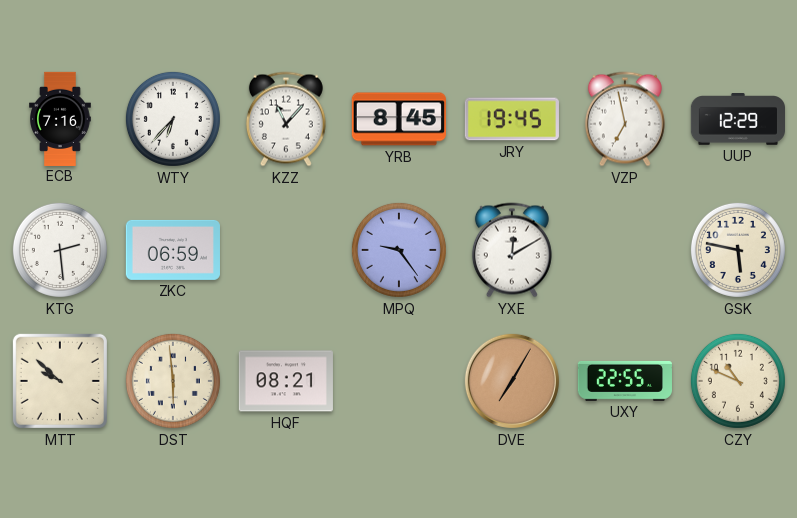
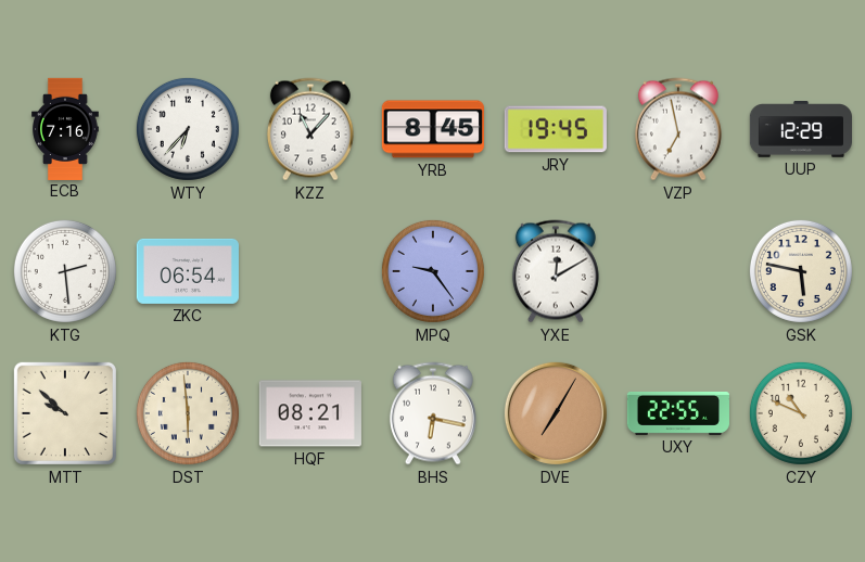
ZKC: 06:59 -> 06:54
BHS: none -> 6:17
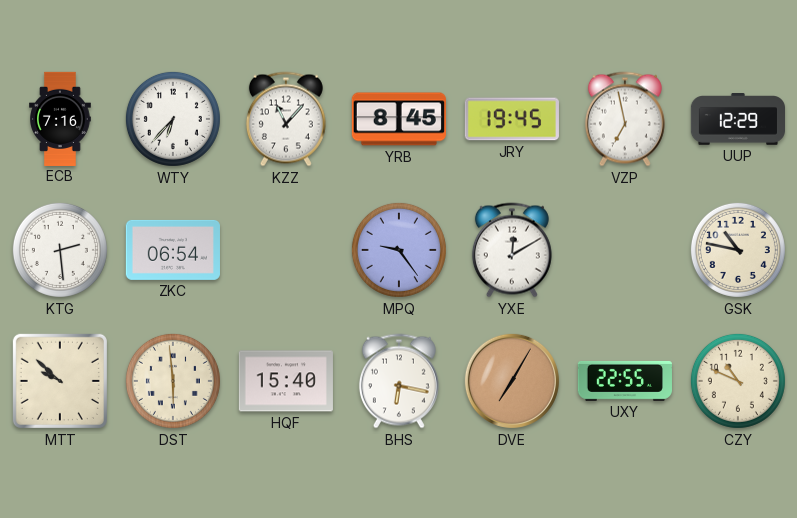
GSK: 5:47 -> 10:47
HQF: 08:21 -> 15:40
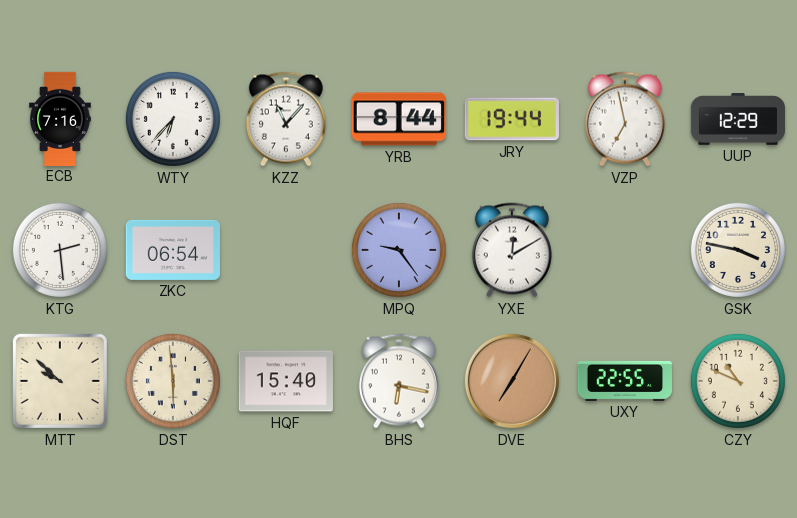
YRB: 8:45 -> 8:44
JRY: 19:45 -> 19:44
GSK: 10:47 -> 3:47
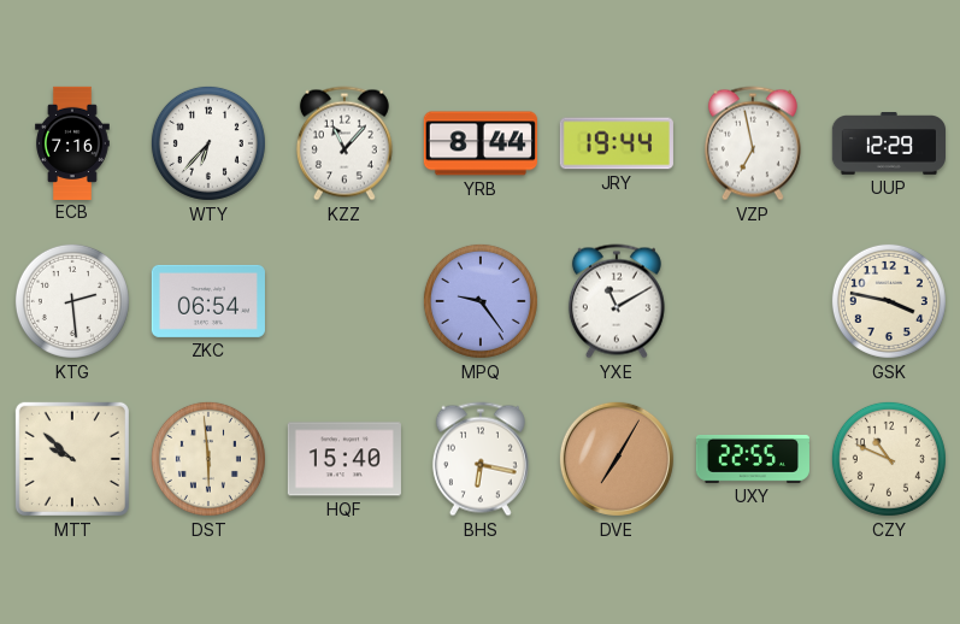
YXE: 12:10 -> 11:10
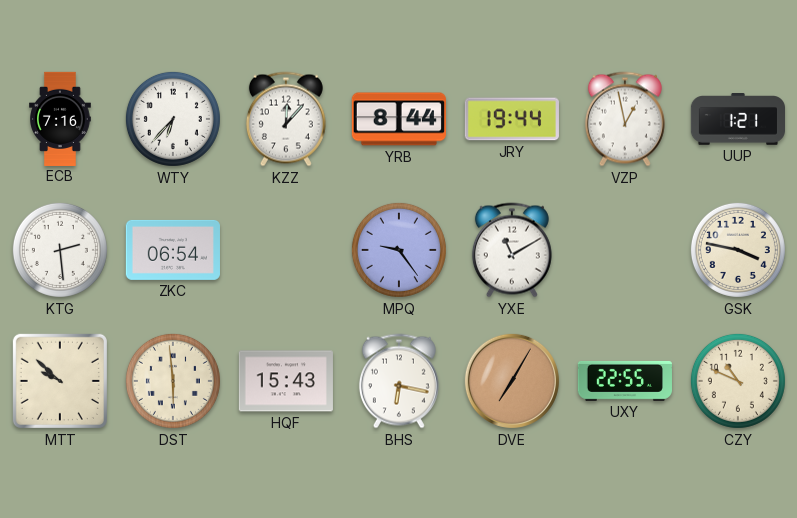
KZZ: 11:07 -> 12:07
VZP: 6:58 -> 12:58
UUP: 12:29 -> 1:21
HQF: 15:40 -> 15:43
